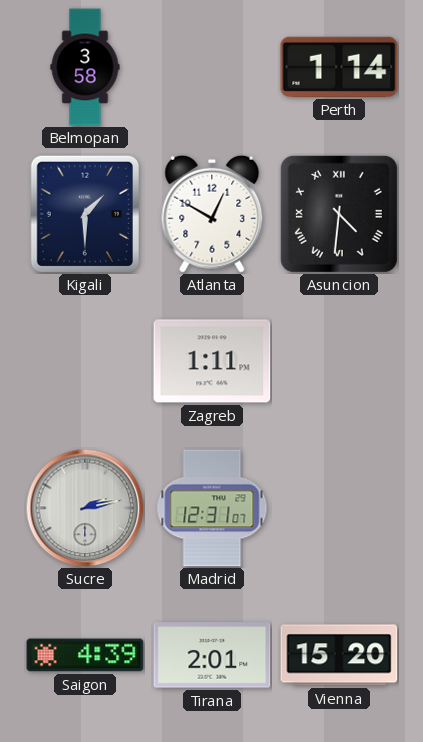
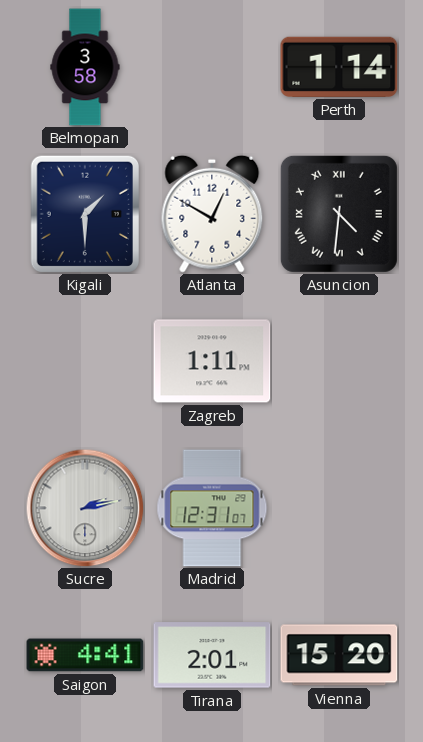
Saigon: 4:39 -> 4:41
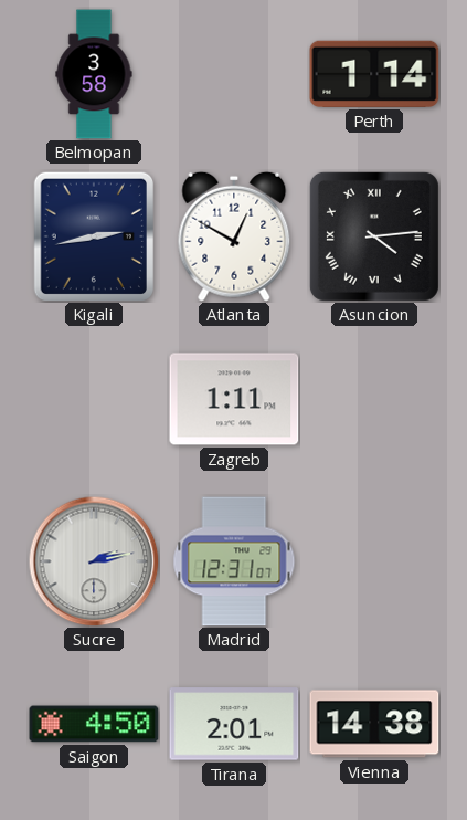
Kigali: 1:30 -> 2:43
Asuncion: 4:31 -> 4:14
Saigon: 4:41 -> 4:50
Vienna: 15:20 -> 14:38
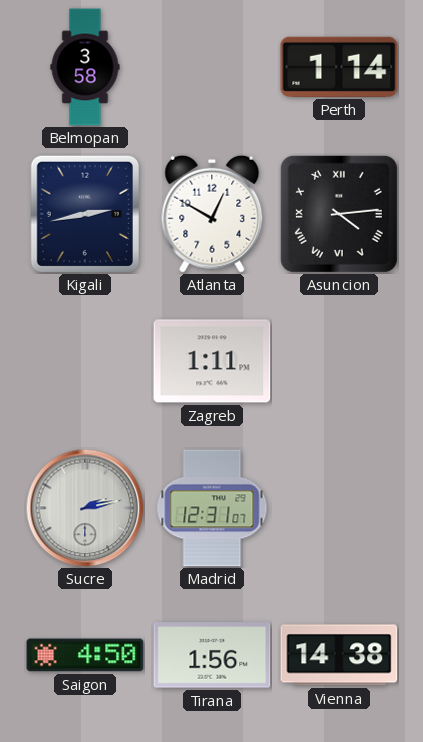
Tirana: 2:01 -> 1:56
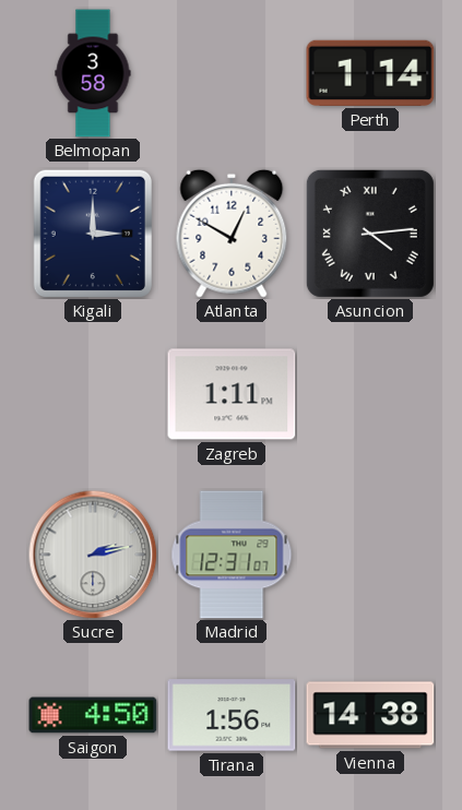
Kigali: 2:43 -> 3:00
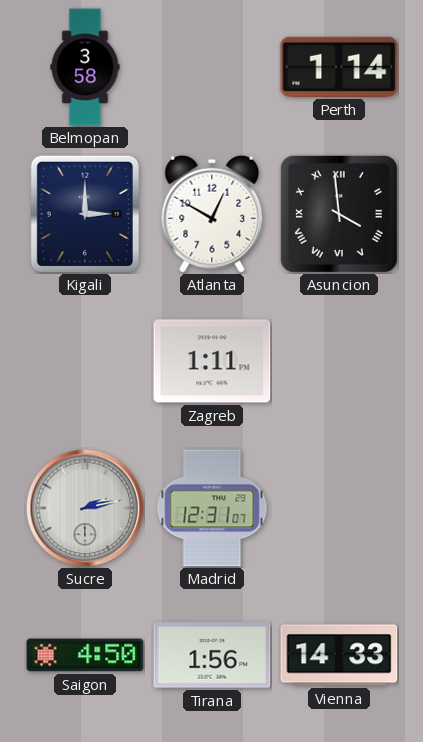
Asuncion: 4:14 -> 3:59
Vienna: 14:38 -> 14:33
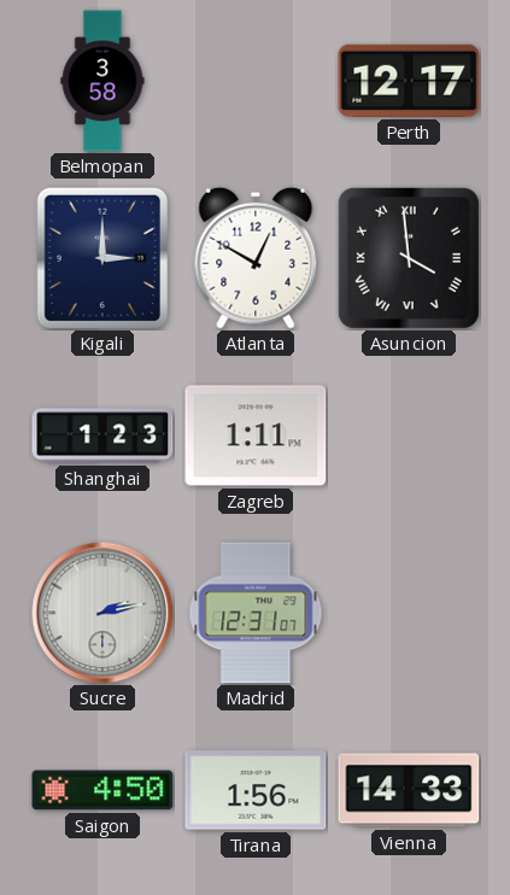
Perth: 1:14 -> 12:17
Shanghai: none -> 1:23
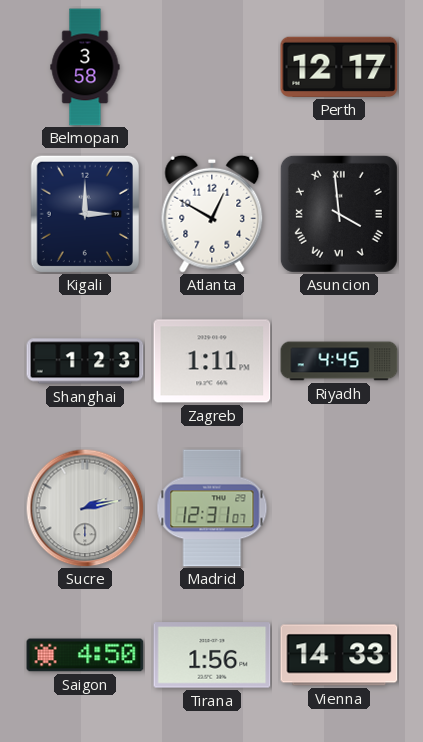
Riyadh: none -> 4:45
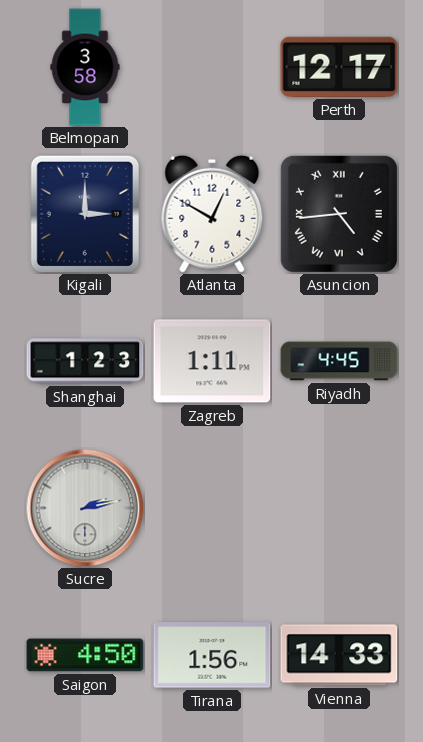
Asuncion: 3:59 -> 4:44
Madrid: 12:31 -> none
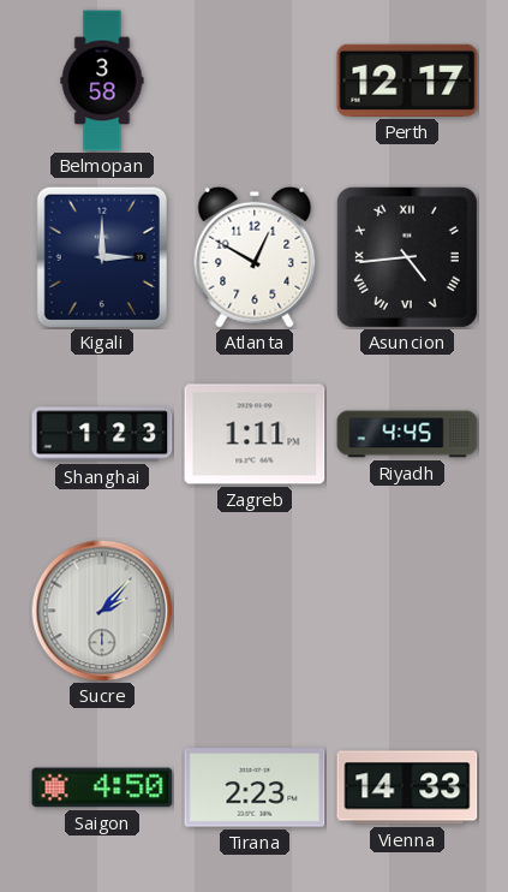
Sucre: 2:13 -> 2:07
Tirana: 1:56 -> 2:23
